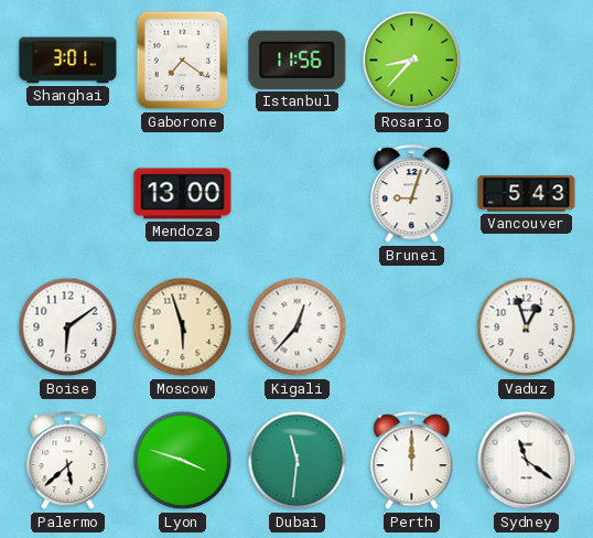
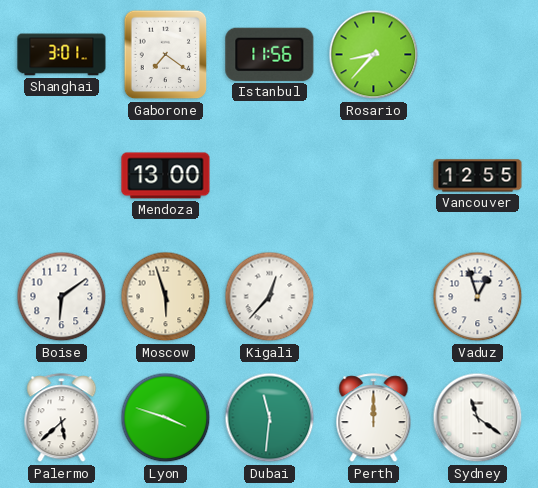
Brunei: 9:03 -> none
Vancouver: 5:43 -> 12:55
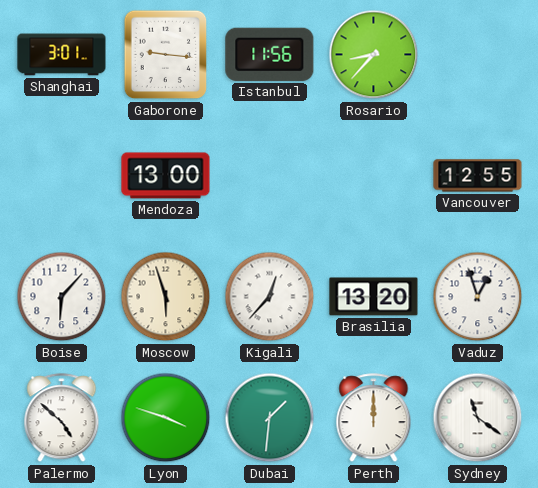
Gaborone: 7:21 -> 9:16
Boise: 6:09 -> 6:07
Brasilia: none -> 13:20
Palermo: 5:38 -> 4:52
Dubai: 11:31 -> 1:31
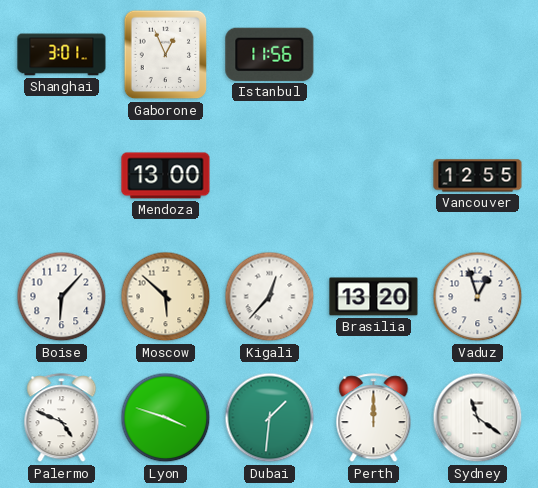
Gaborone: 9:16 -> 12:56
Rosario: 8:37 -> none
Moscow: 5:57 -> 5:52
Palermo: 4:52 -> 4:49
